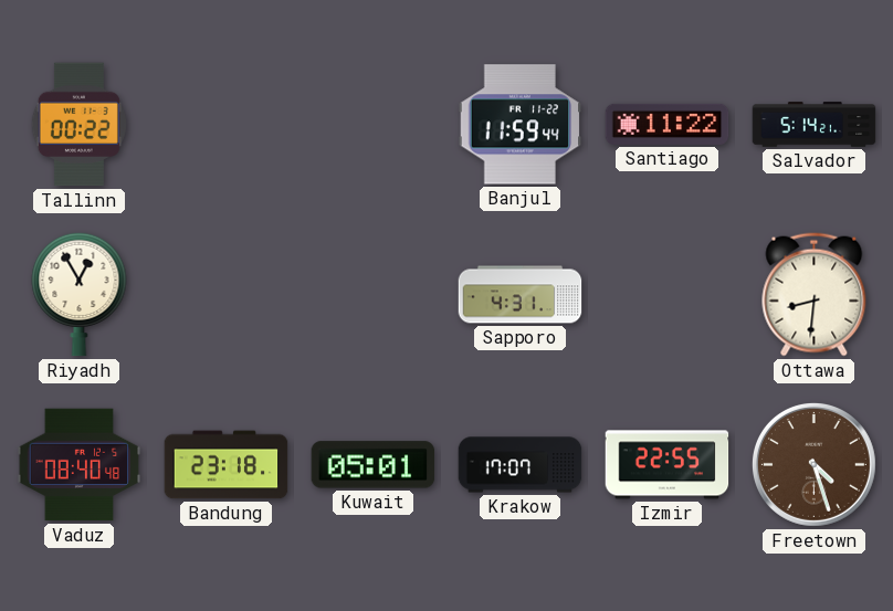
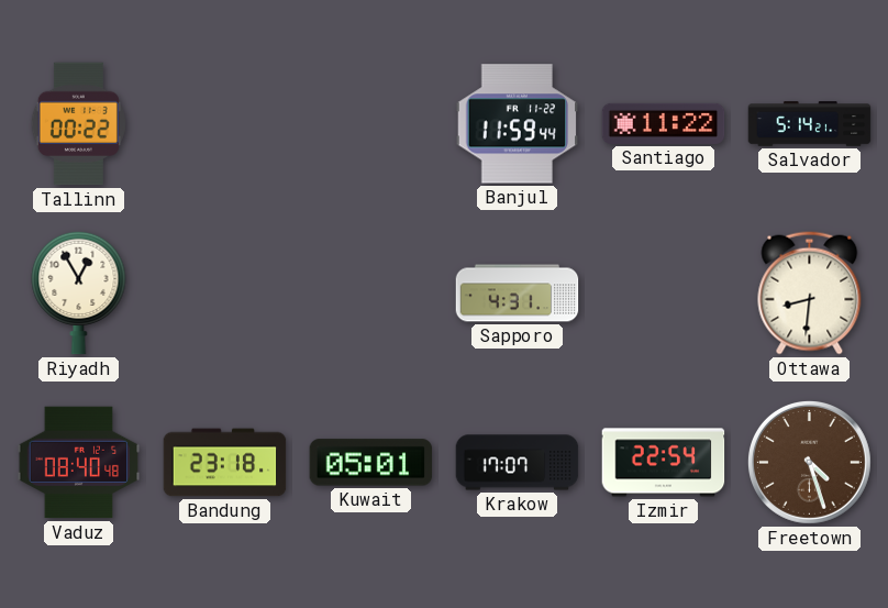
Izmir: 22:55 -> 22:54
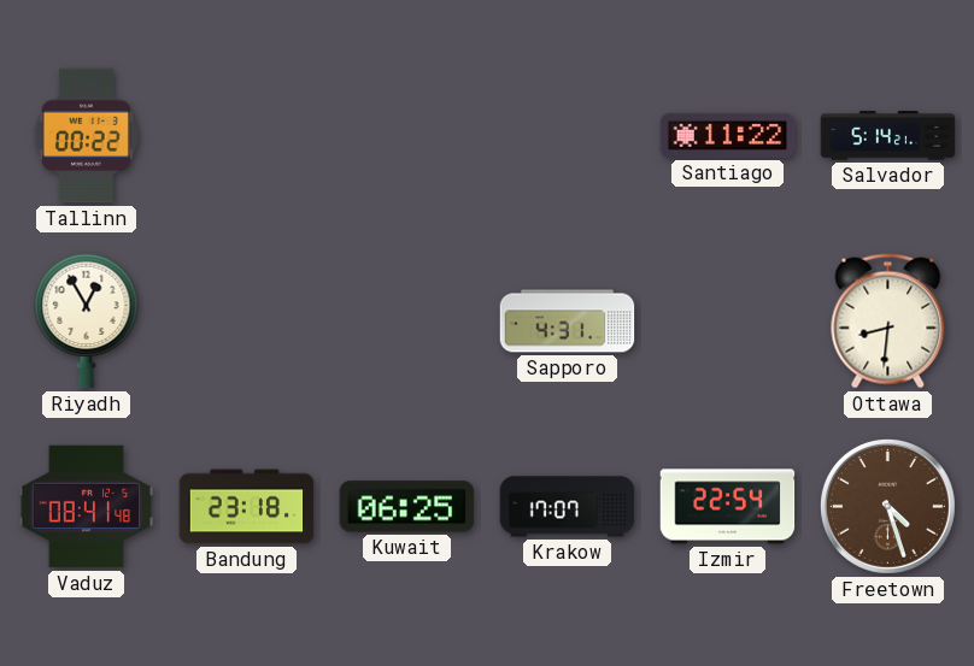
Banjul: 11:59 -> none
Vaduz: 08:40 -> 08:41
Kuwait: 05:01 -> 06:25
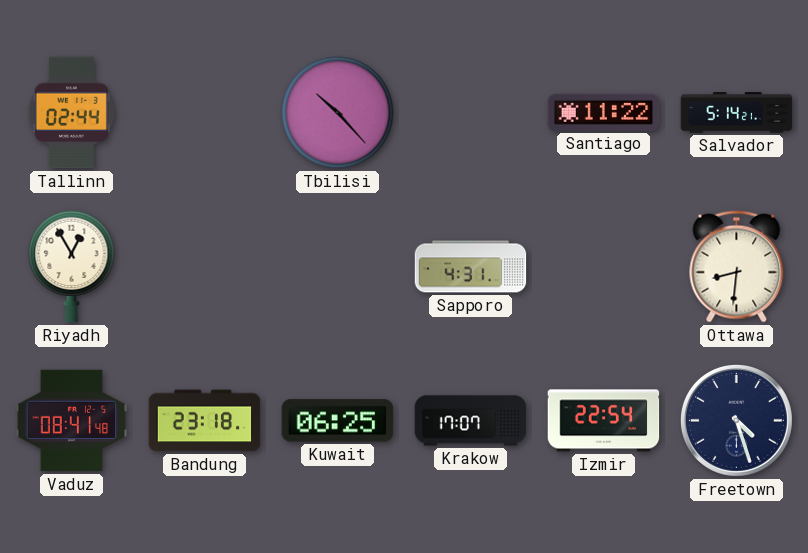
Tallinn: 00:22 -> 02:44
Tbilisi: none -> 10:23
Freetown dial: brown -> navy
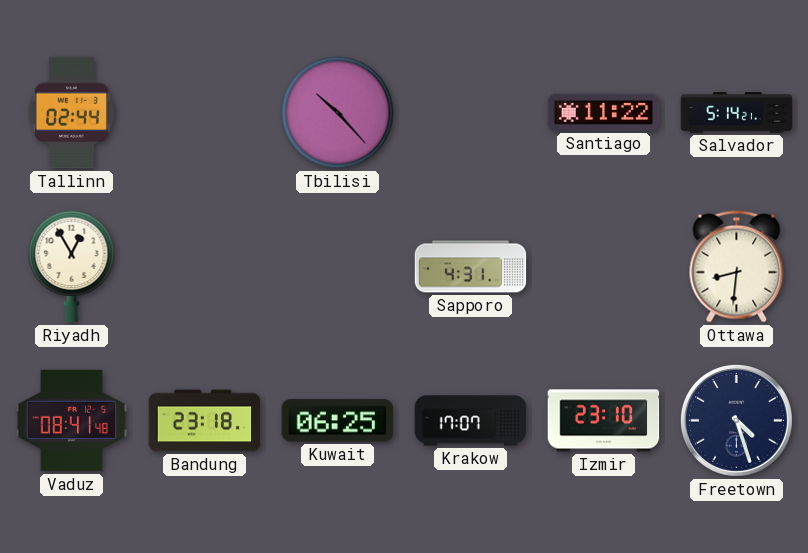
Izmir: 22:54 -> 23:10
